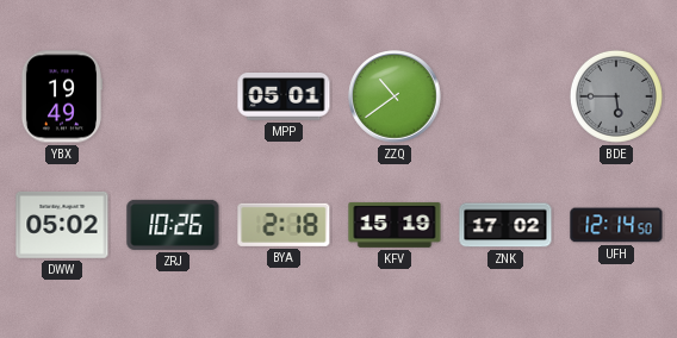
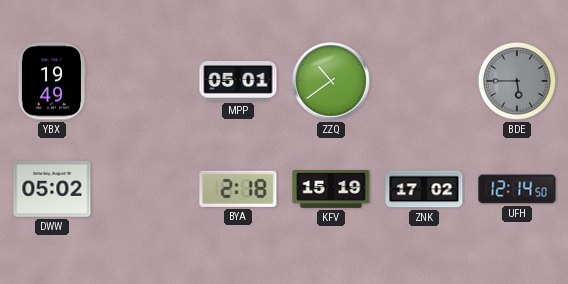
ZRJ: 10:26 -> none
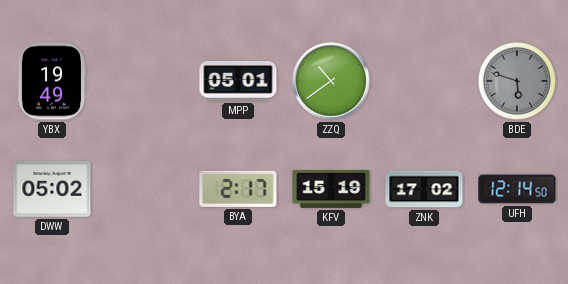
BDE: 5:45 -> 5:48
BYA: 2:18 -> 2:17
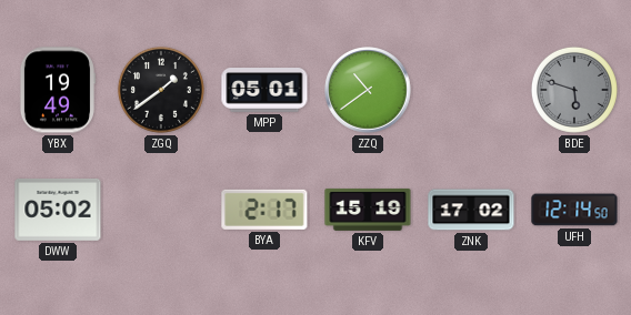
ZGQ: none -> 1:39
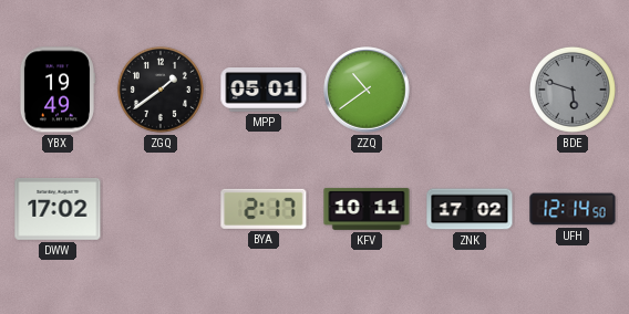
DWW: 05:02 -> 17:02
KFV: 15:19 -> 10:11
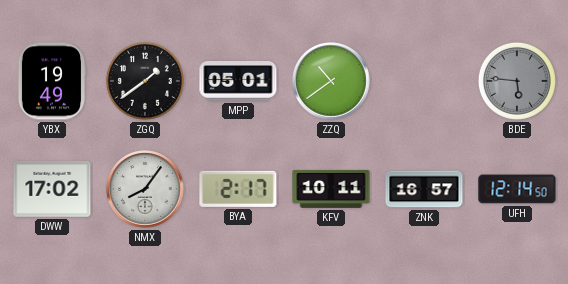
BDE: 5:48 -> 5:46
NMX: none -> 8:06
ZNK: 17:02 -> 16:57
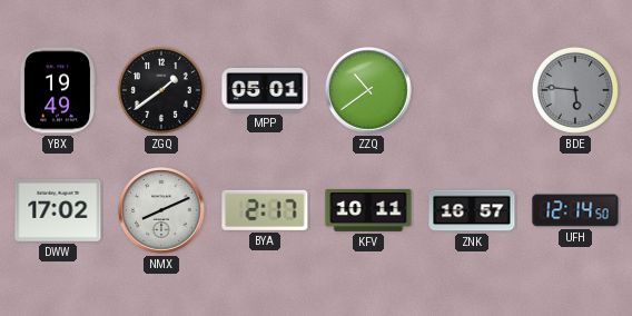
NMX: 8:06 -> 8:11
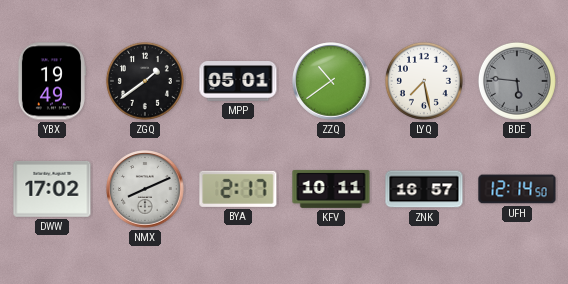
LYQ: none -> 7:28
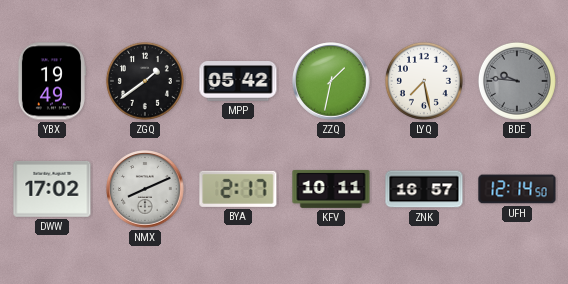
MPP: 05:01 -> 05:42
ZZQ: 10:39 -> 1:32
BDE: 5:46 -> 9:46
